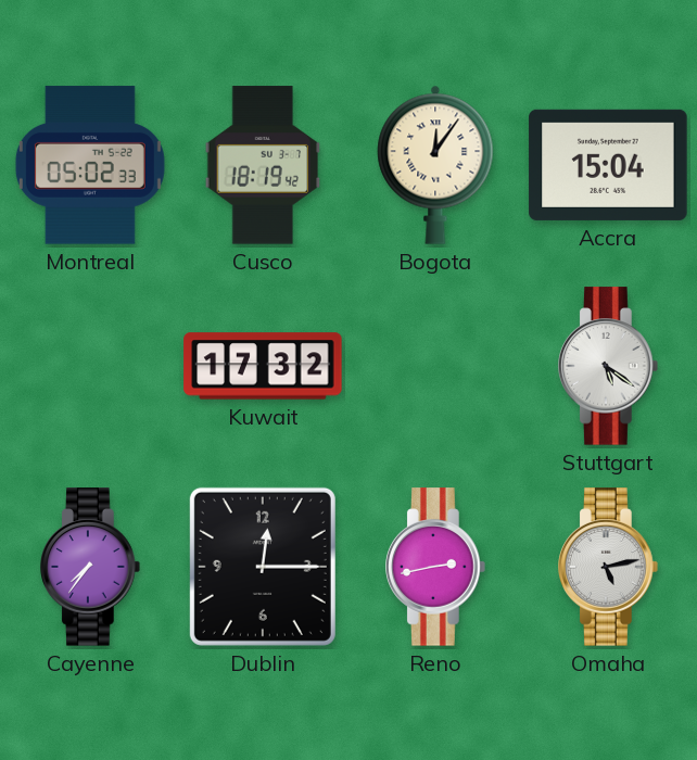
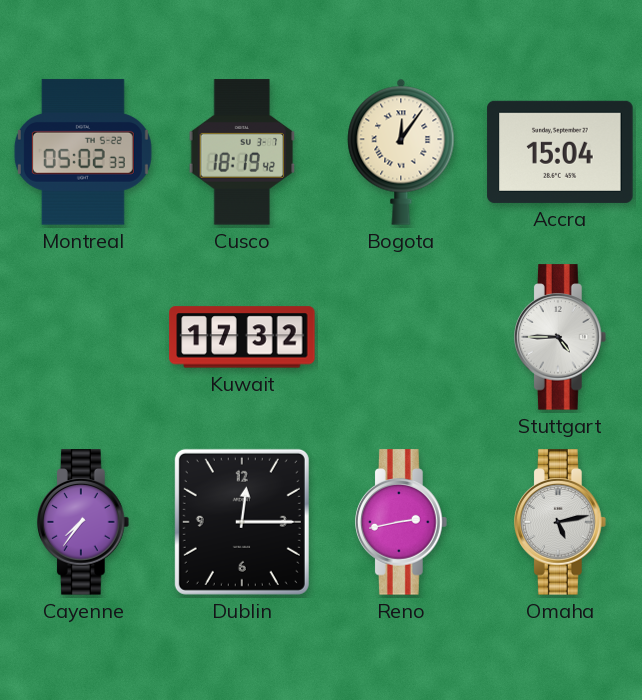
Stuttgart: 5:21 -> 4:45
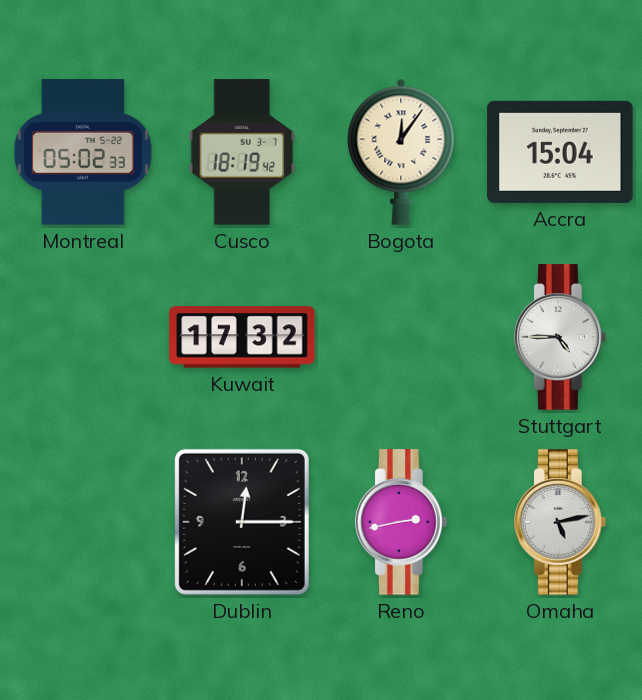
Cayenne: 7:36 -> none
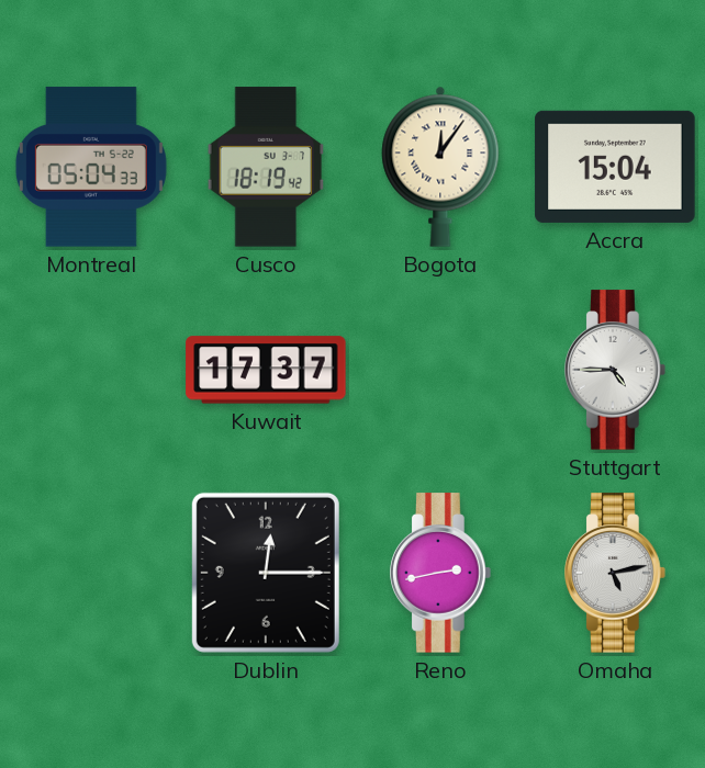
Montreal: 05:02 -> 05:04
Kuwait: 17:32 -> 17:37
